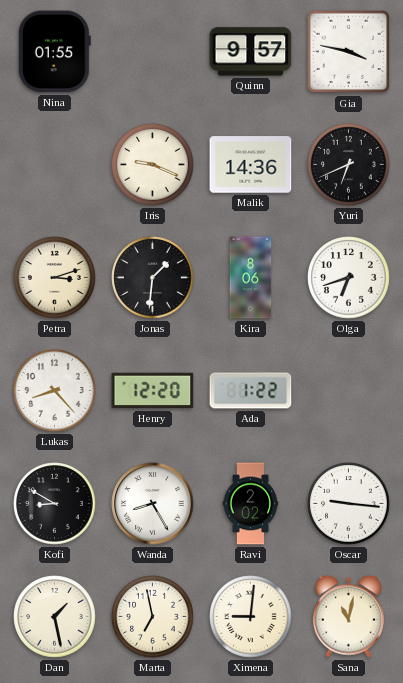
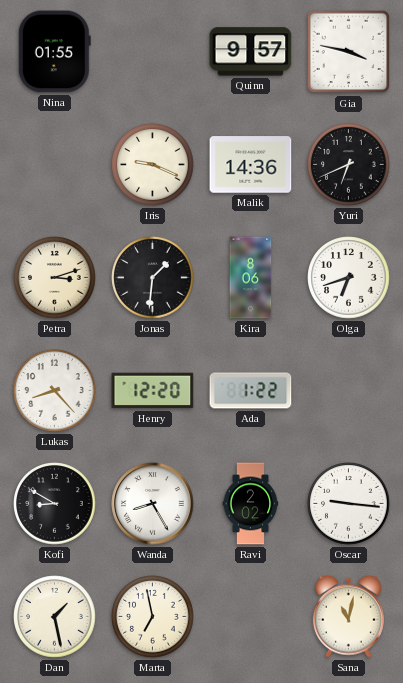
Ximena: 9:01 -> none
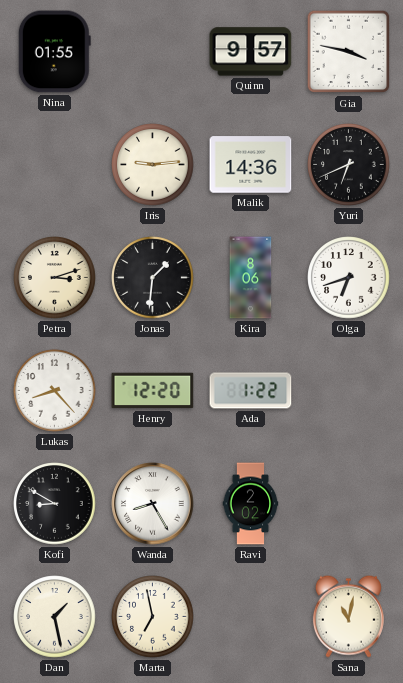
Iris: 9:19 -> 9:14
Oscar: 9:16 -> none
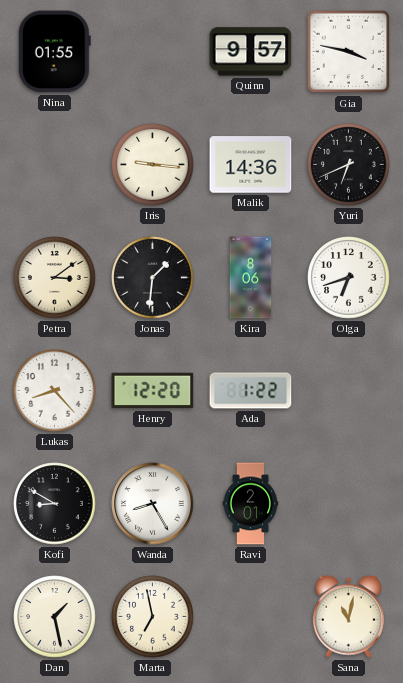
Iris: 9:14 -> 9:16
Petra: 3:12 -> 3:09
Ravi: 2:02 -> 2:01
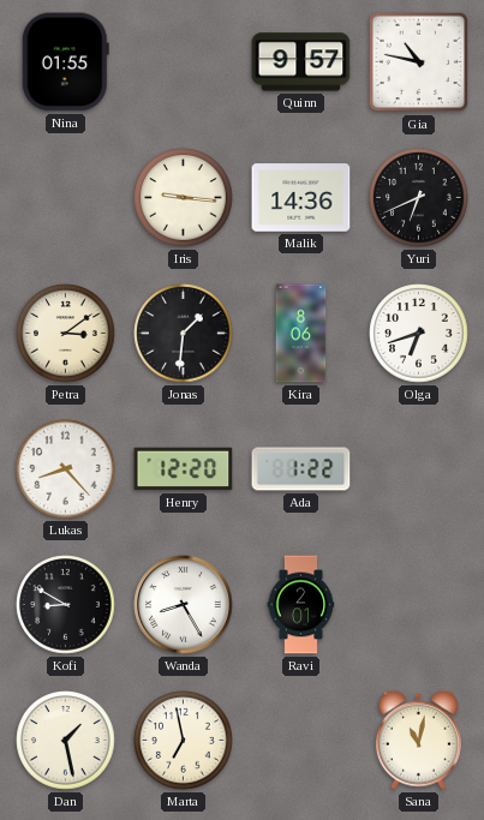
Gia: 3:47 -> 10:47
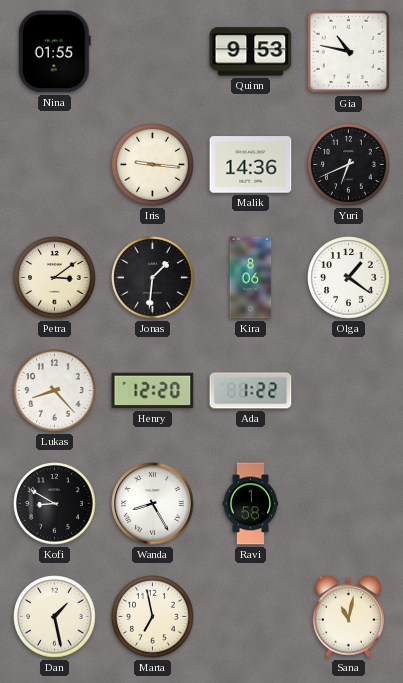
Quinn: 9:57 -> 9:53
Olga: 6:42 -> 1:21
Ravi: 2:01 -> 1:58
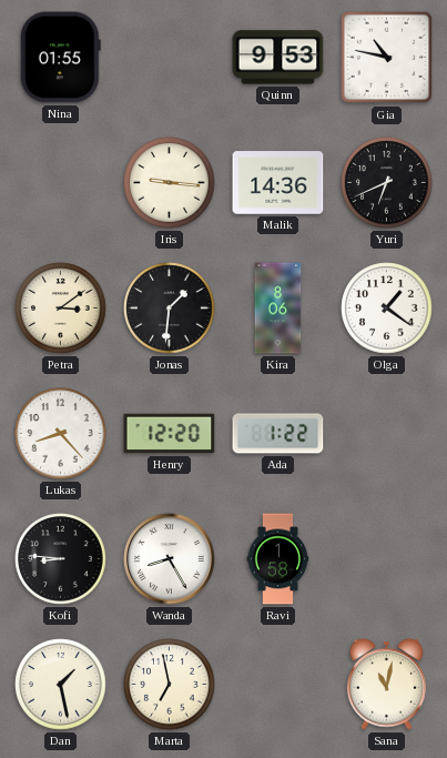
Kofi: 8:50 -> 8:46
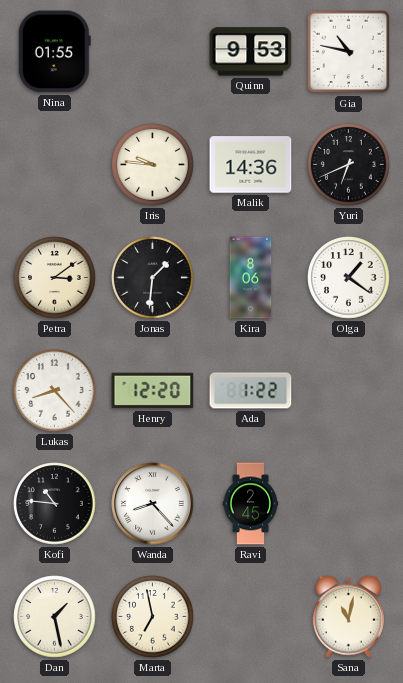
Iris: 9:16 -> 9:46
Kofi: 8:46 -> 10:46
Wanda: 8:25 -> 8:23
Ravi: 1:58 -> 2:45
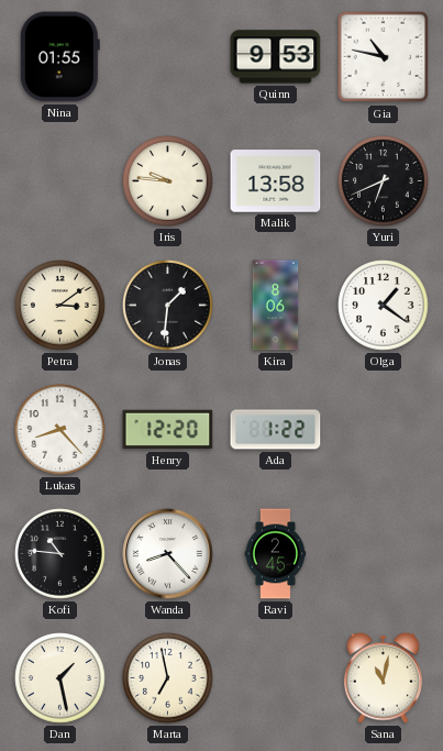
Malik: 14:36 -> 13:58
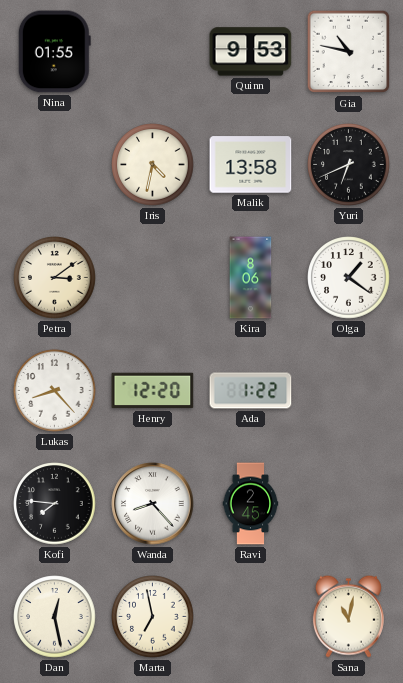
Iris: 9:46 -> 4:32
Jonas: 1:31 -> none
Kofi: 10:46 -> 7:46
Dan: 1:28 -> 12:28
